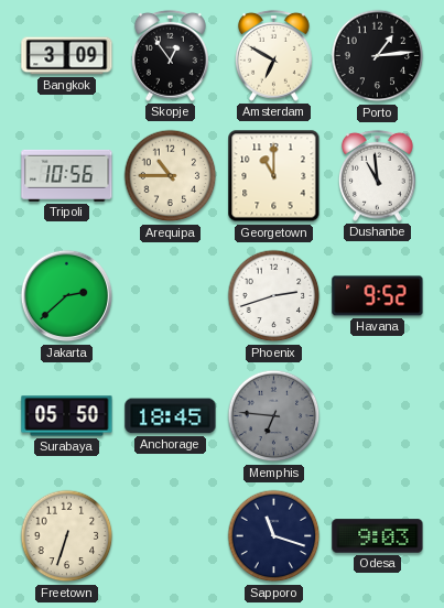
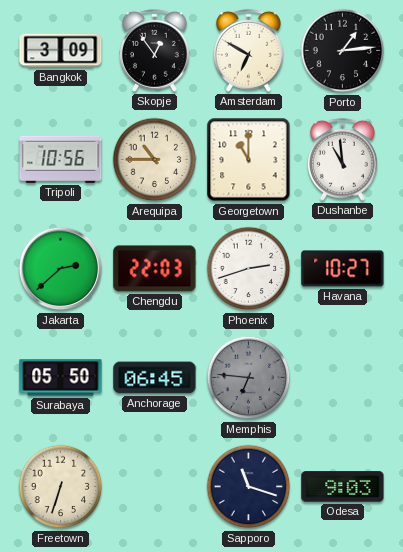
Chengdu: none -> 22:03
Havana: 9:52 -> 10:27
Anchorage: 18:45 -> 06:45
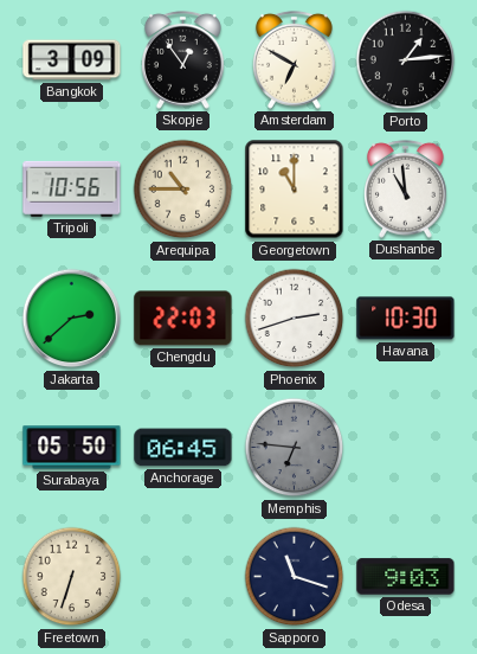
Havana: 10:27 -> 10:30
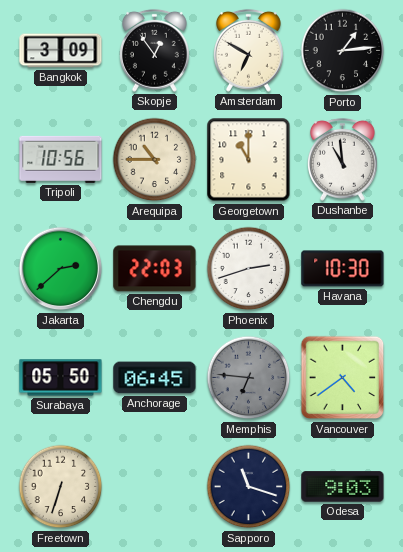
Vancouver: none -> 4:39
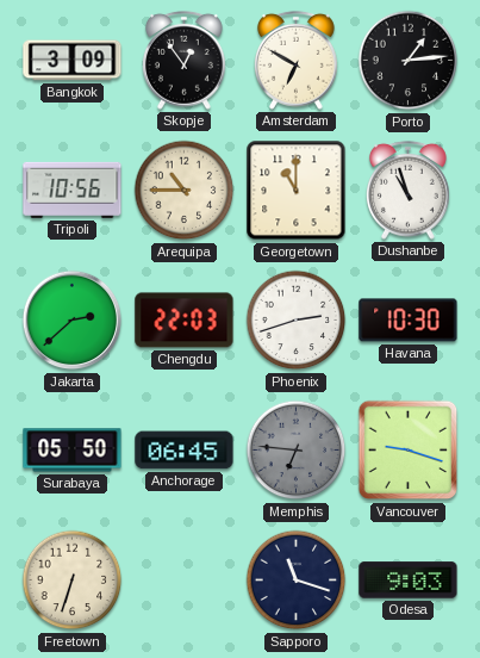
Dushanbe: 10:59 -> 10:57
Vancouver: 4:39 -> 9:18
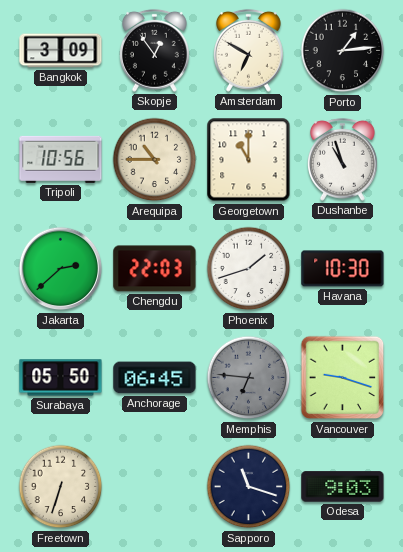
Phoenix: 2:42 -> 1:42
